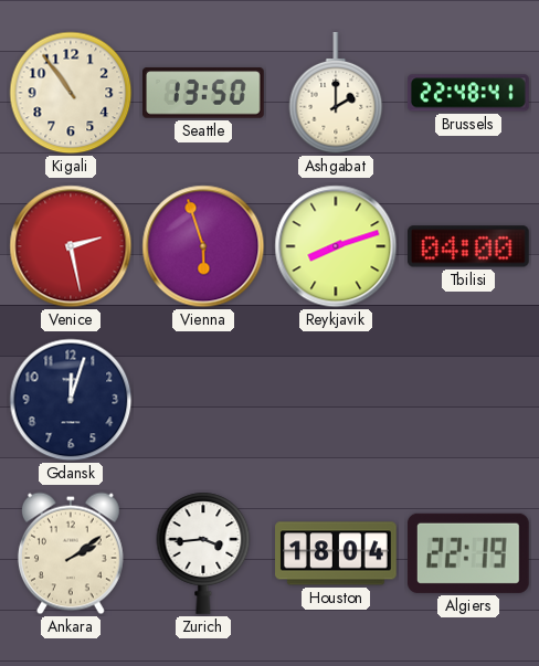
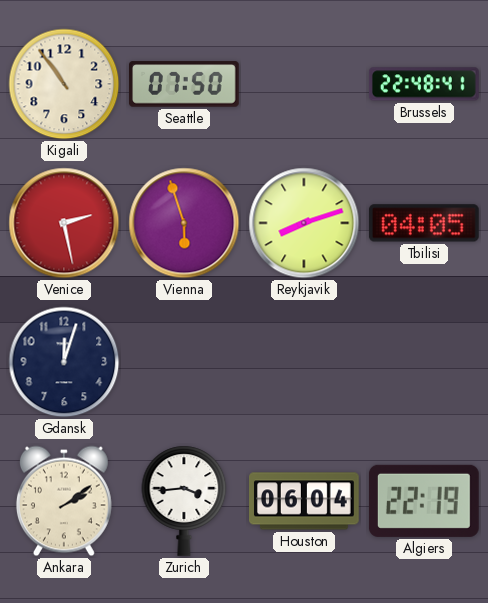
Seattle: 13:50 -> 07:50
Ashgabat: 2:00 -> none
Tbilisi: 04:00 -> 04:05
Houston: 18:04 -> 06:04
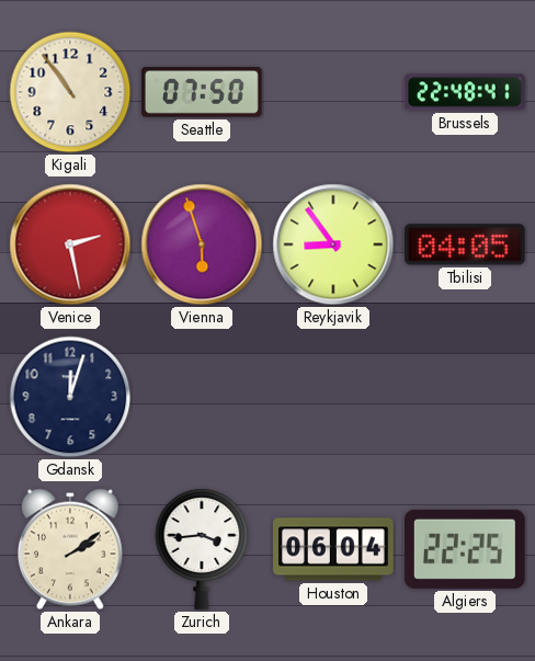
Reykjavik: 8:12 -> 8:54
Algiers: 22:19 -> 22:25
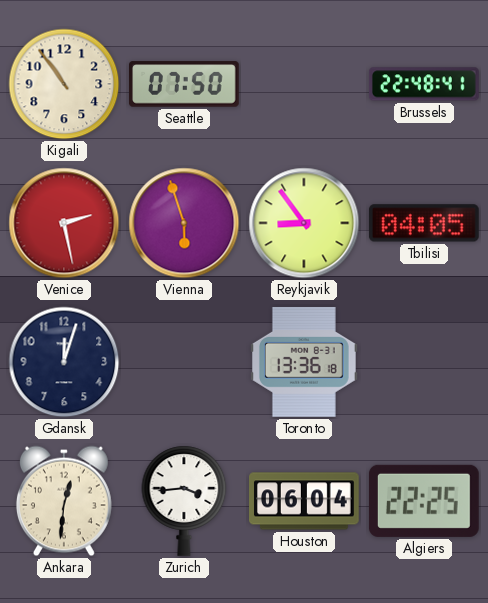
Toronto: none -> 13:36
Ankara: 2:09 -> 12:31
